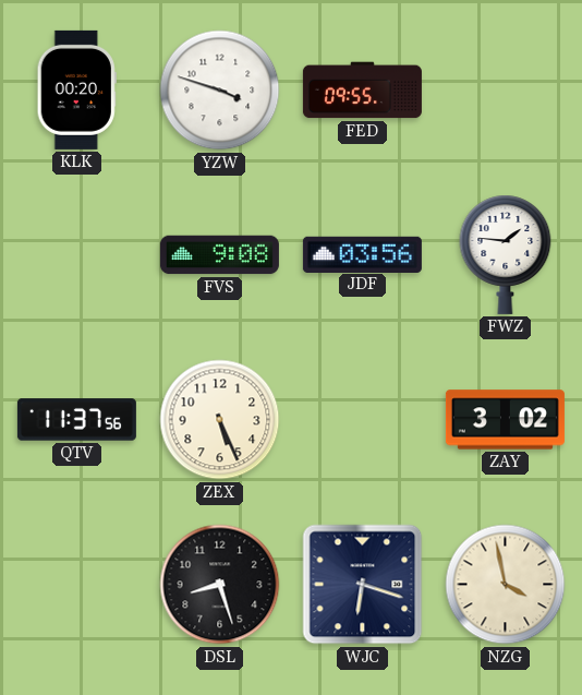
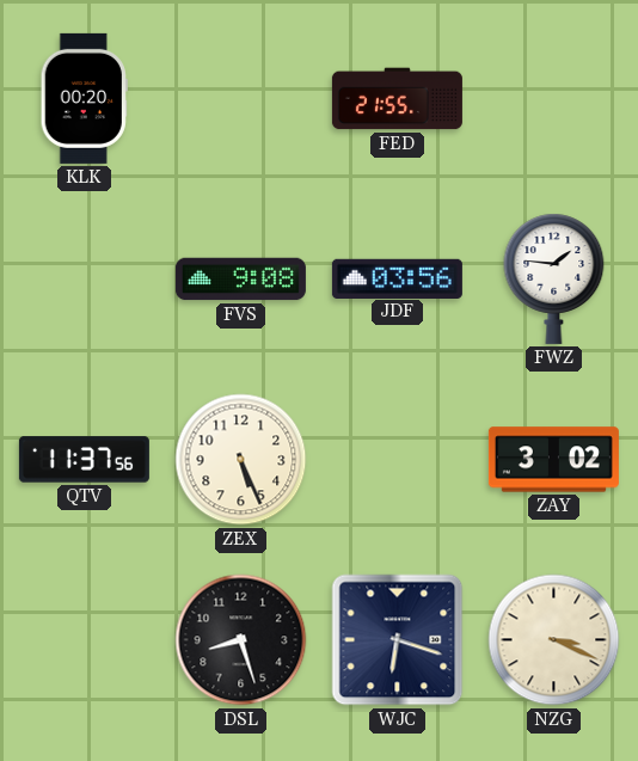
YZW: 3:48 -> none
FED: 09:55 -> 21:55
NZG: 3:58 -> 3:19
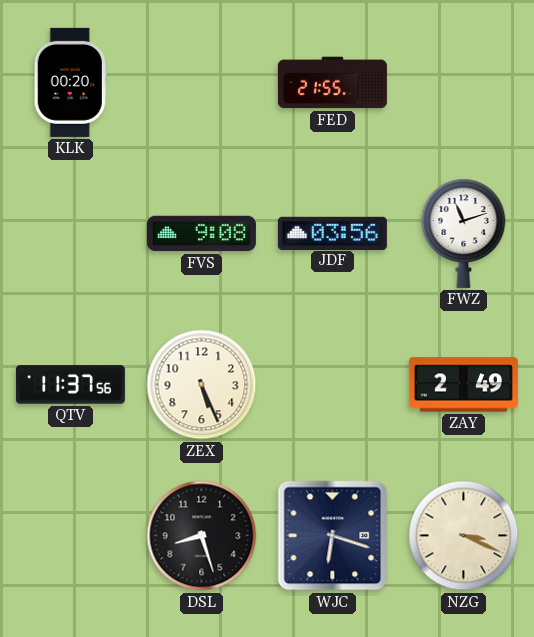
FWZ: 1:46 -> 11:12
ZAY: 3:02 -> 2:49
